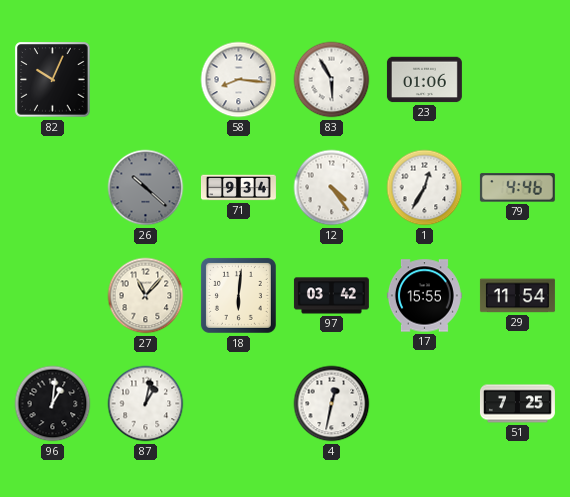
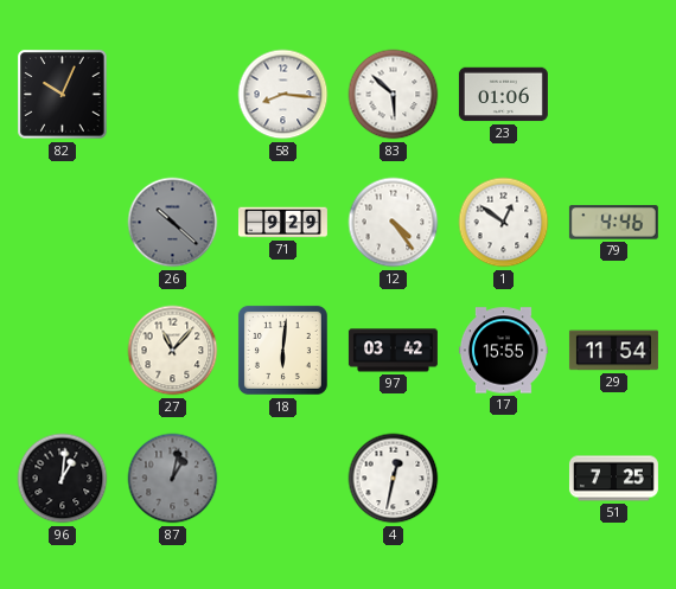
83: 5:55 -> 5:52
71: 9:34 -> 9:29
1: 12:35 -> 12:51
87 dial: white -> grey
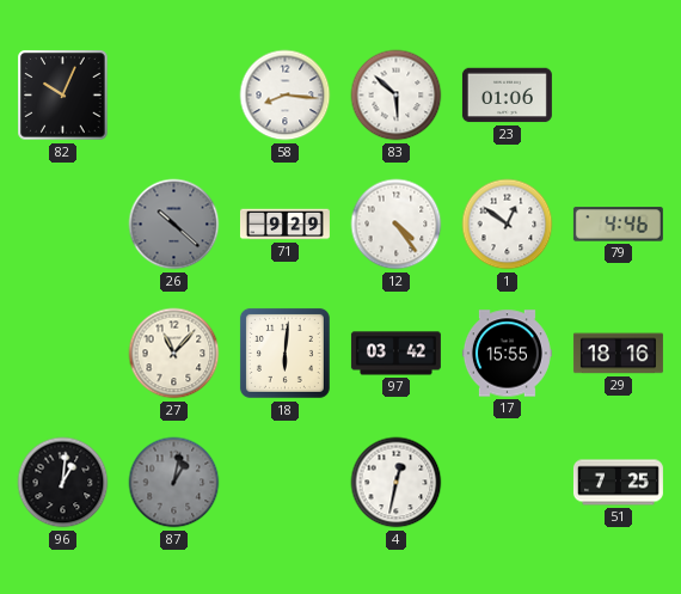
29: 11:54 -> 18:16
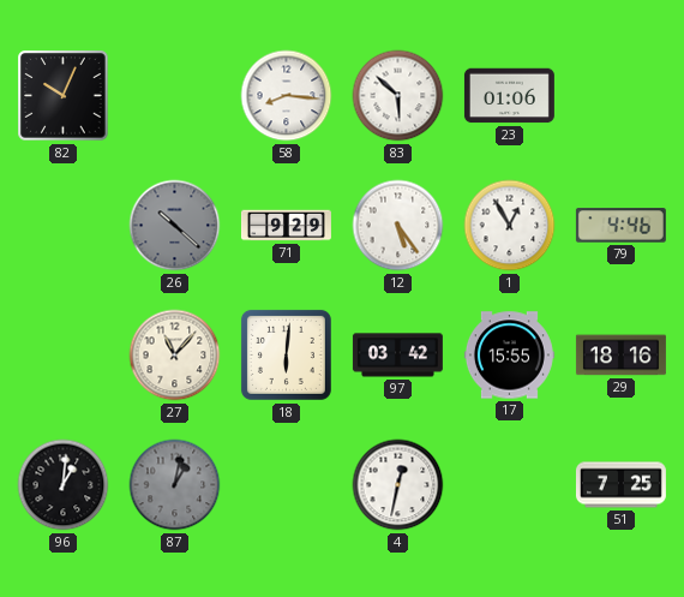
12: 4:24 -> 5:24
1: 12:51 -> 12:55
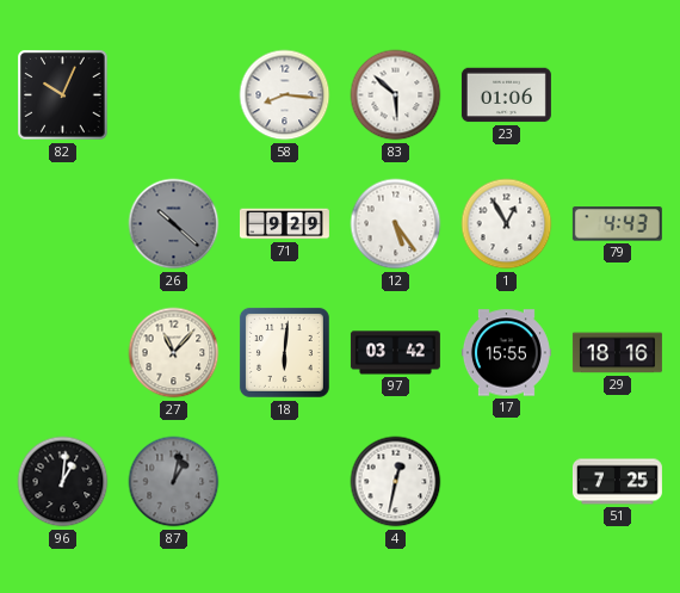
79: 4:46 -> 4:43
